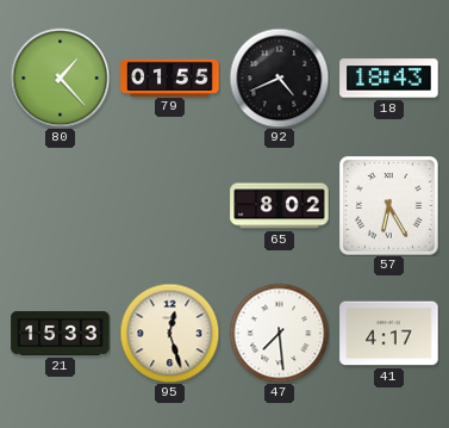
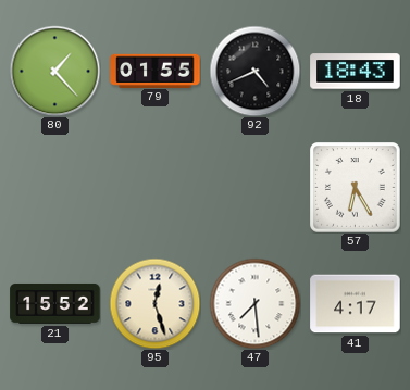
65: 8:02 -> none
21: 15:33 -> 15:52
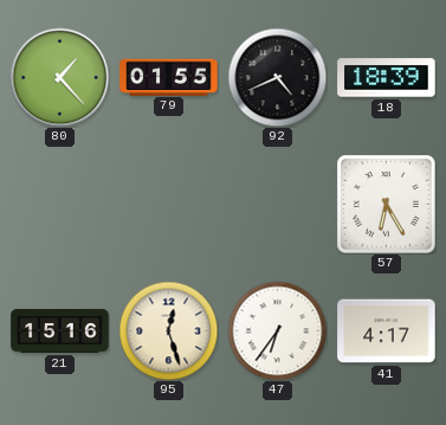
18: 18:43 -> 18:39
21: 15:52 -> 15:16
47: 7:29 -> 6:36
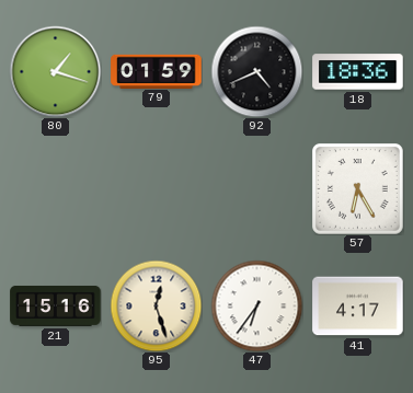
80: 1:23 -> 1:18
79: 01:55 -> 01:59
18: 18:39 -> 18:36
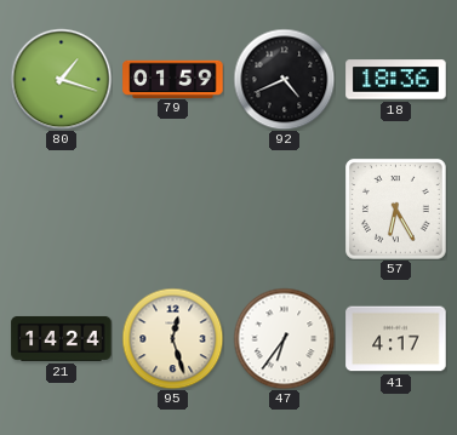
21: 15:16 -> 14:24
